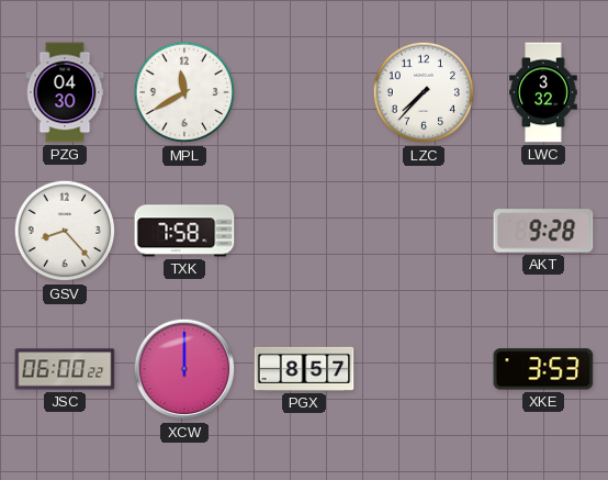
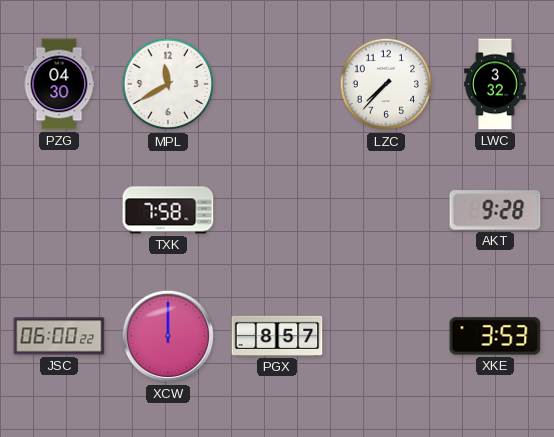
GSV: 8:23 -> none
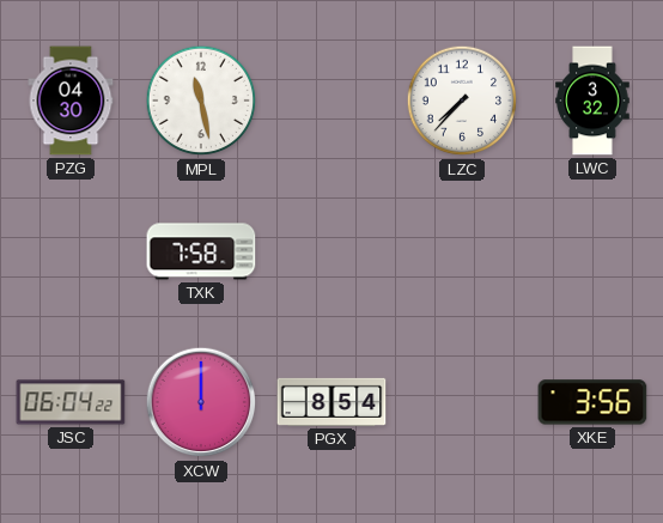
MPL: 11:40 -> 11:28
AKT: 9:28 -> none
JSC: 06:00 -> 06:04
PGX: 8:57 -> 8:54
XKE: 3:53 -> 3:56
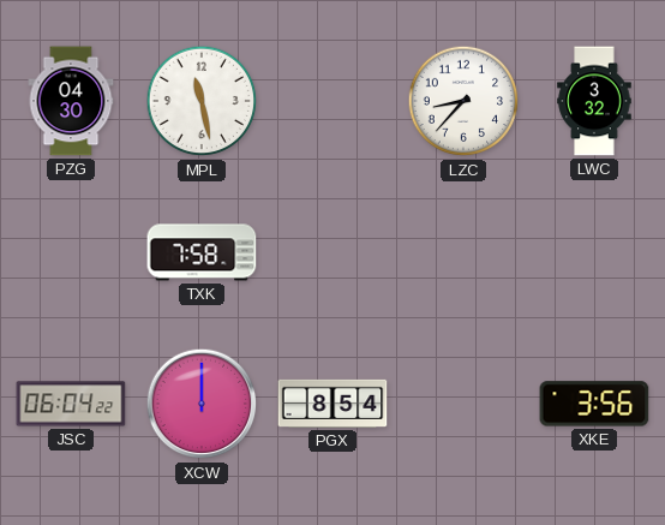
LZC: 7:37 -> 8:37
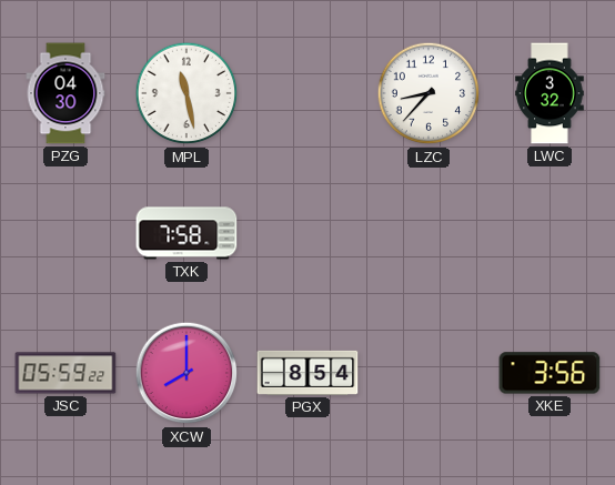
JSC: 06:04 -> 05:59
XCW: 12:00 -> 8:00
